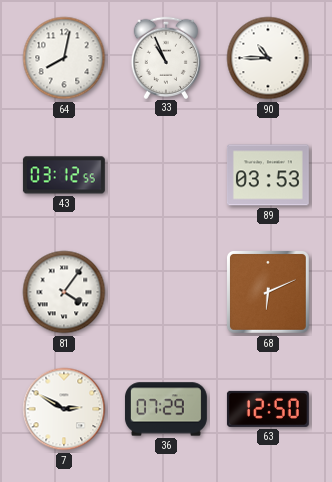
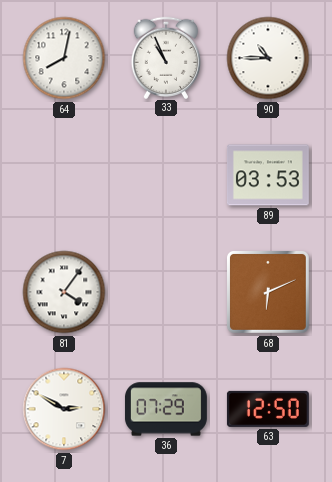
43: 03:12 -> none
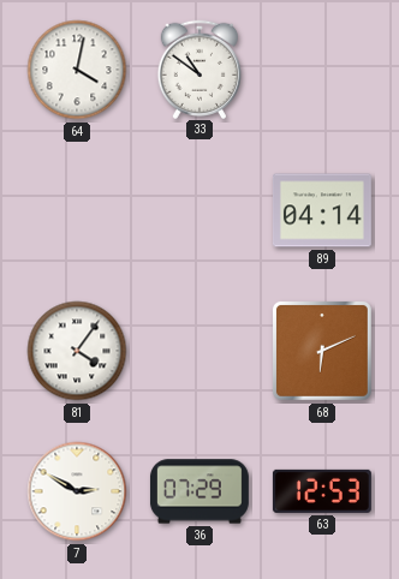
64: 8:02 -> 4:02
33: 10:56 -> 10:51
90: 10:45 -> none
89: 03:53 -> 04:14
63: 12:50 -> 12:53
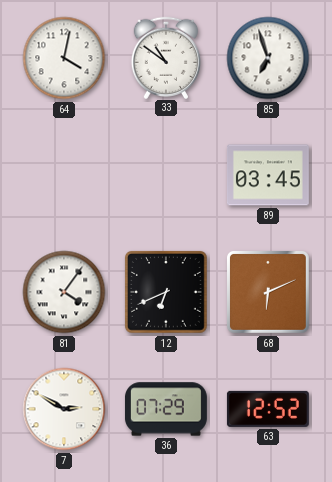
85: none -> 6:57
89: 04:14 -> 03:45
12: none -> 6:41
63: 12:53 -> 12:52
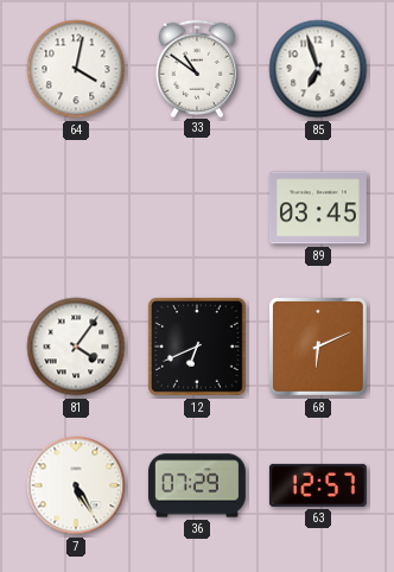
7: 2:50 -> 5:25
63: 12:52 -> 12:57
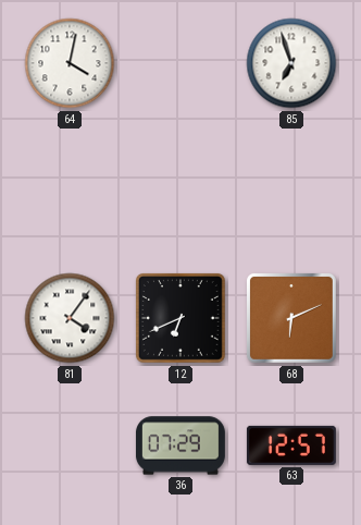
33: 10:51 -> none
89: 03:45 -> none
7: 5:25 -> none
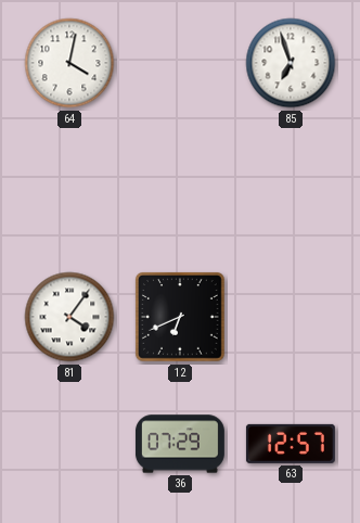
68: 6:11 -> none
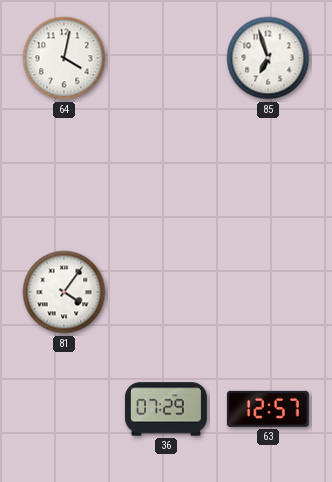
12: 6:41 -> none
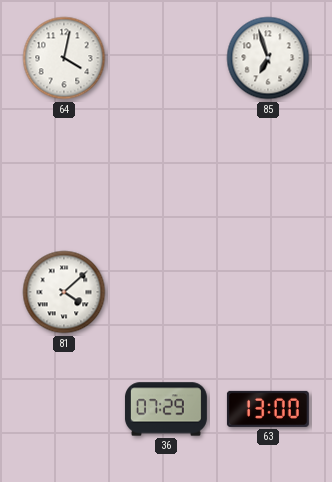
81: 4:06 -> 4:08
63: 12:57 -> 13:00
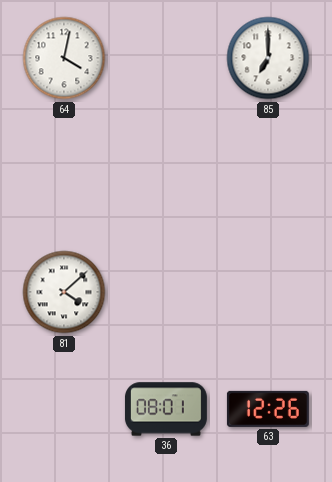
85: 6:57 -> 7:00
36: 07:29 -> 08:01
63: 13:00 -> 12:26
